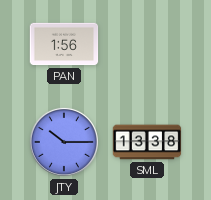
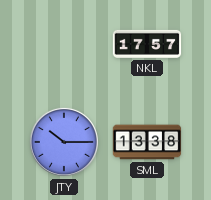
PAN: 1:56 -> none
NKL: none -> 17:57
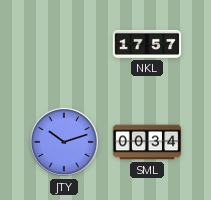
JTY: 10:15 -> 10:12
SML: 13:38 -> 00:34
